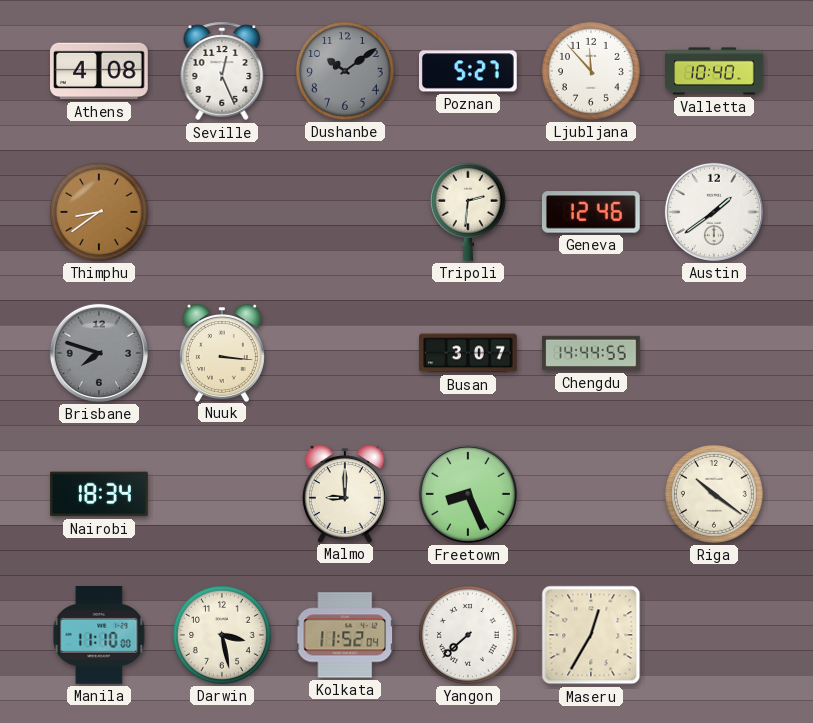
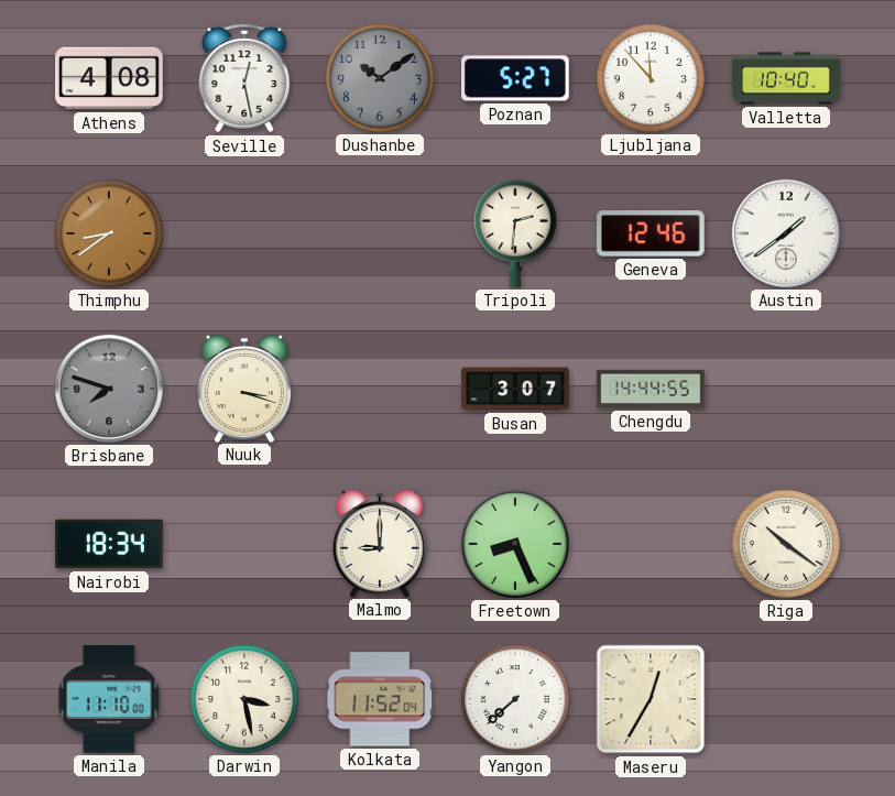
Seville: 12:26 -> 12:28
Nuuk: 3:16 -> 3:18
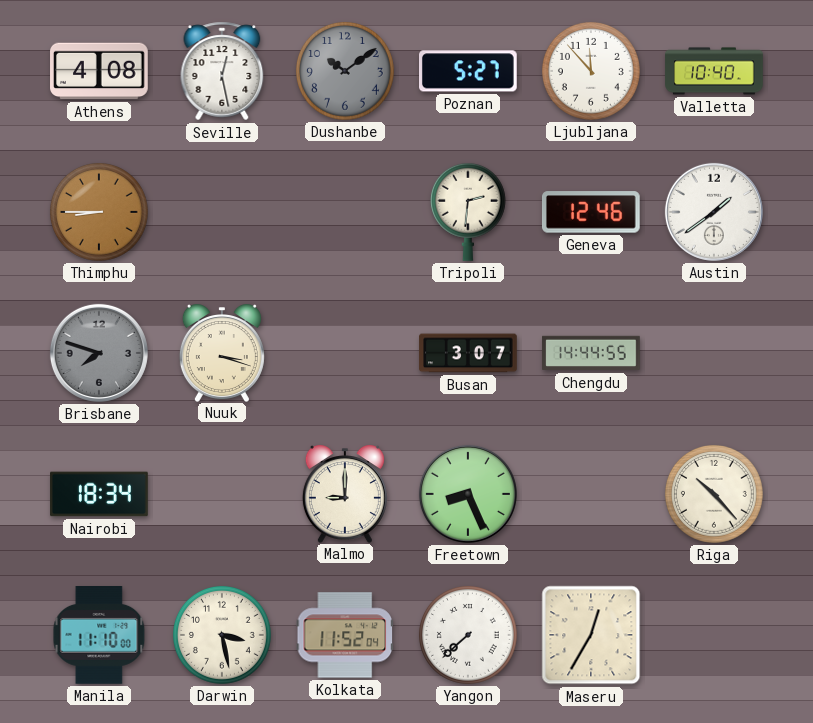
Thimphu: 8:39 -> 8:45
Riga: 10:21 -> 10:23
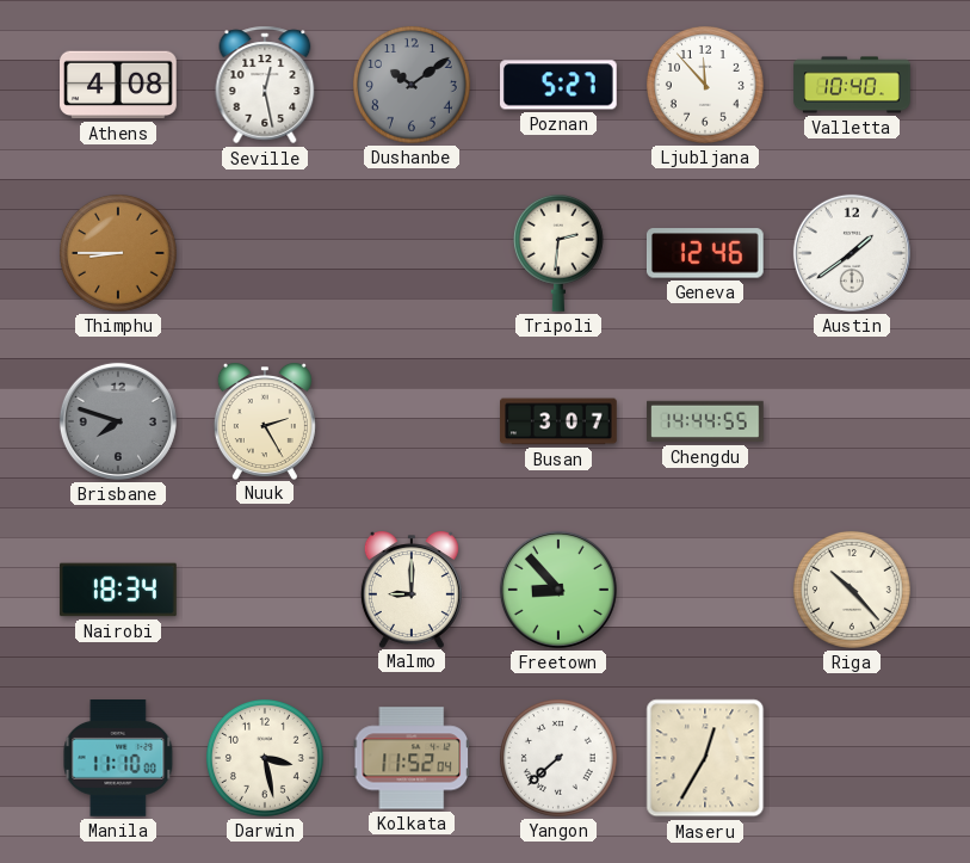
Nuuk: 3:18 -> 2:25
Freetown: 8:26 -> 8:53
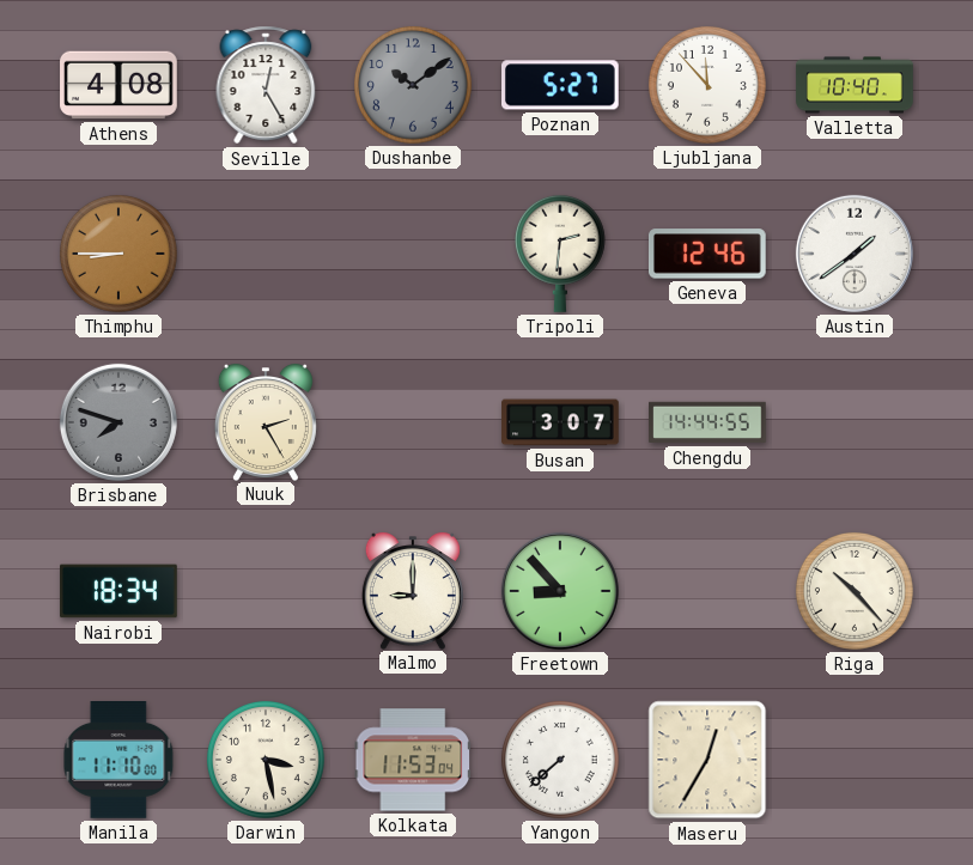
Seville: 12:28 -> 12:25
Kolkata: 11:52 -> 11:53
